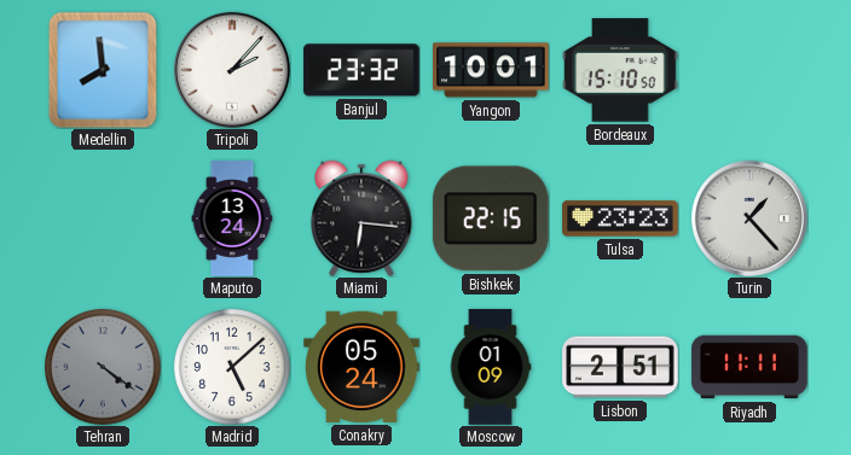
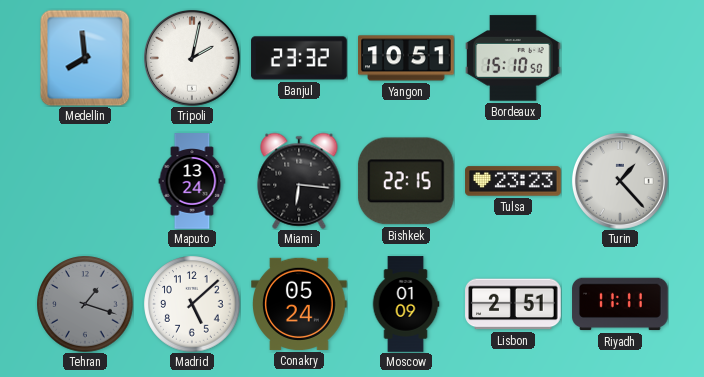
Tripoli: 2:07 -> 2:02
Yangon: 10:01 -> 10:51
Tehran: 4:21 -> 1:18
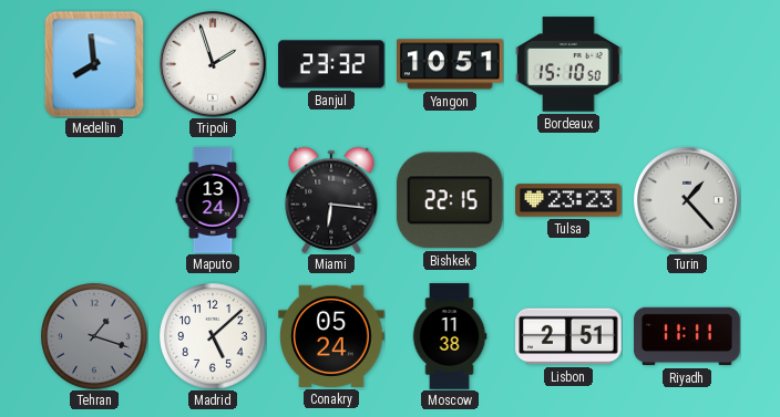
Tripoli: 2:02 -> 1:57
Moscow: 01:09 -> 11:38
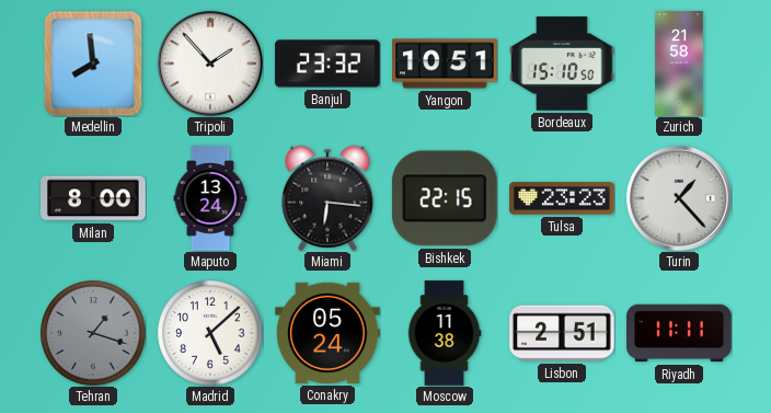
Tripoli: 1:57 -> 1:53
Zurich: none -> 21:58
Milan: none -> 8:00
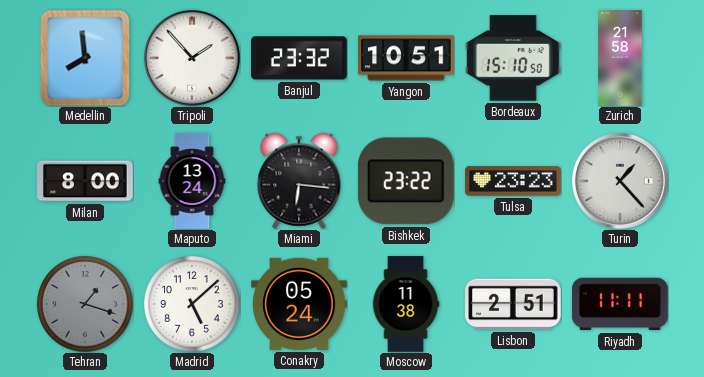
Bishkek: 22:15 -> 23:22
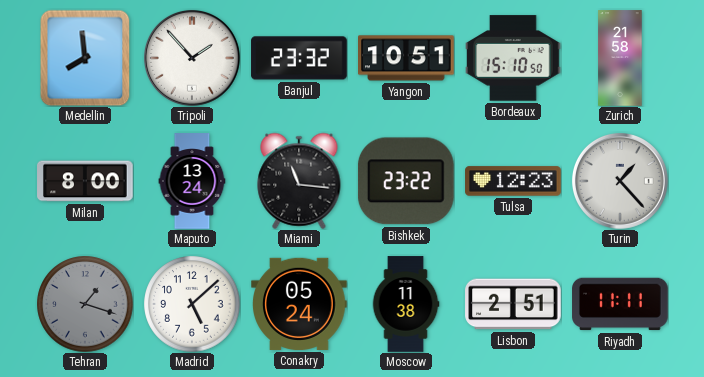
Miami: 6:16 -> 11:16
Tulsa: 23:23 -> 12:23
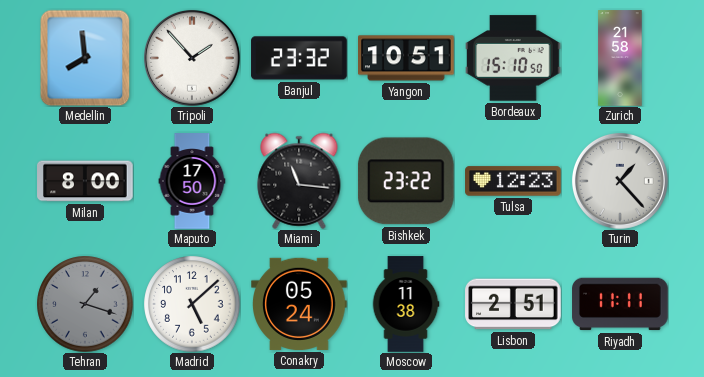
Maputo: 13:24 -> 17:50
